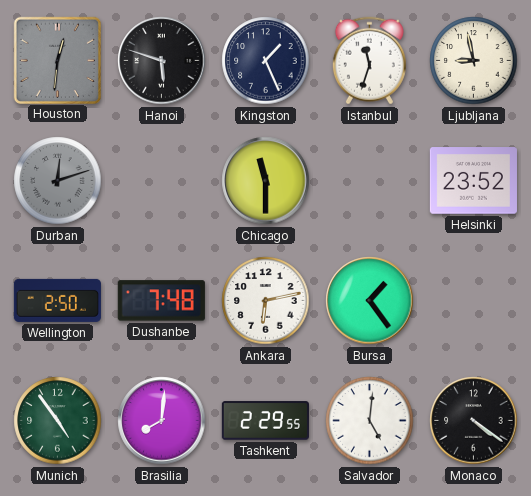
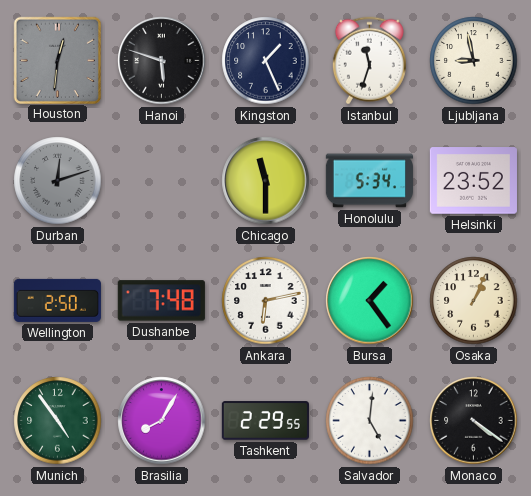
Honolulu: none -> 5:34
Osaka: none -> 1:04
Brasilia: 8:01 -> 8:05
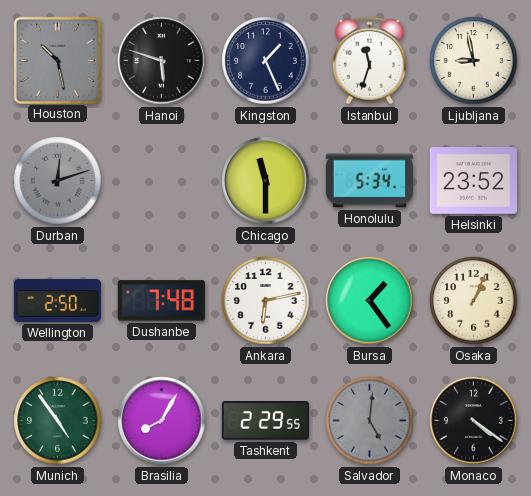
Houston: 12:31 -> 10:28
Salvador dial: white -> grey
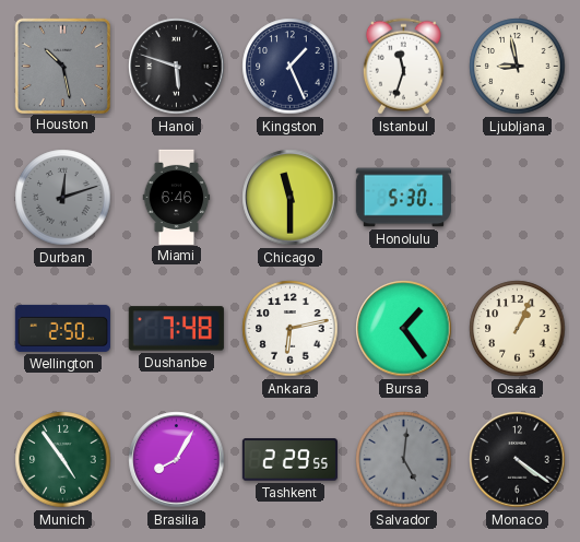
Miami: none -> 6:46
Honolulu: 5:34 -> 5:30
Helsinki: 23:52 -> none
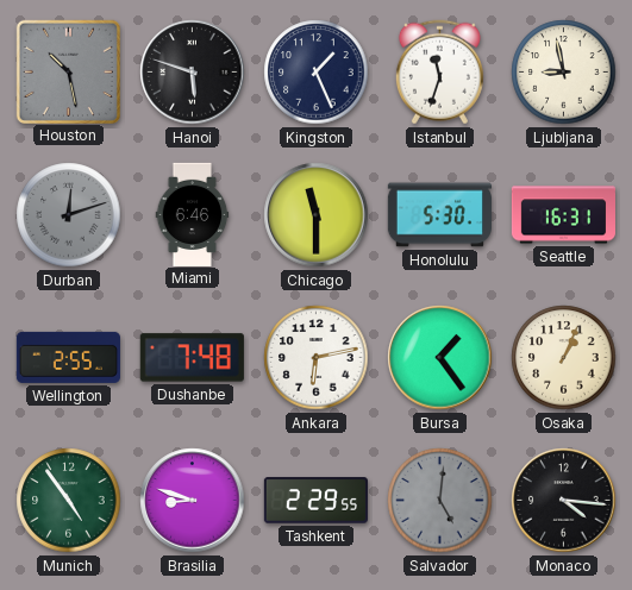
Seattle: none -> 16:31
Wellington: 2:50 -> 2:55
Brasilia: 8:05 -> 8:48
Monaco: 4:21 -> 4:16
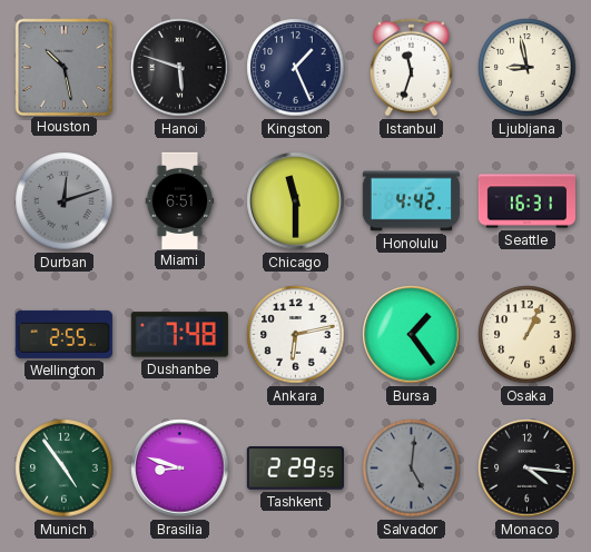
Miami: 6:46 -> 6:51
Honolulu: 5:30 -> 4:42
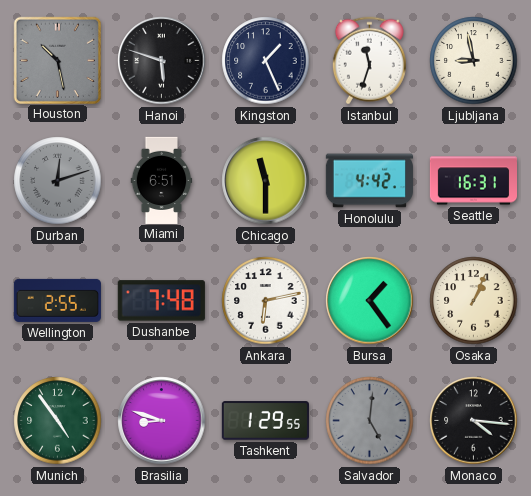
Tashkent: 2:29 -> 1:29
